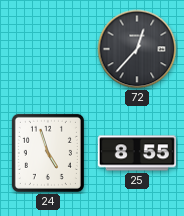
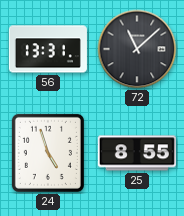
56: none -> 13:31
72: 12:37 -> 11:08
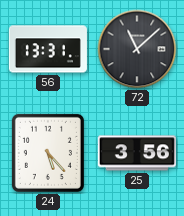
24: 4:57 -> 5:23
25: 8:55 -> 3:56
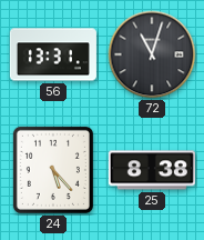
72: 11:08 -> 11:03
25: 3:56 -> 8:38
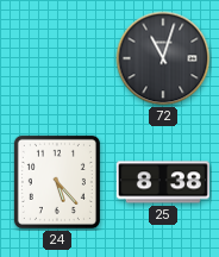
56: 13:31 -> none
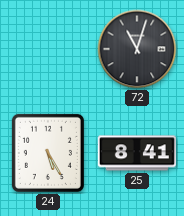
24: 5:23 -> 5:25
25: 8:38 -> 8:41
